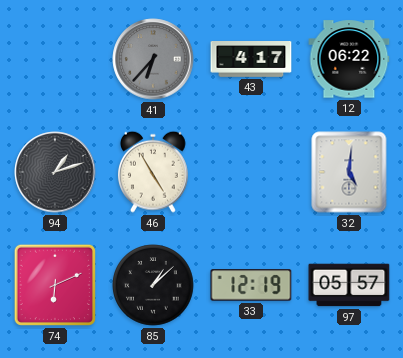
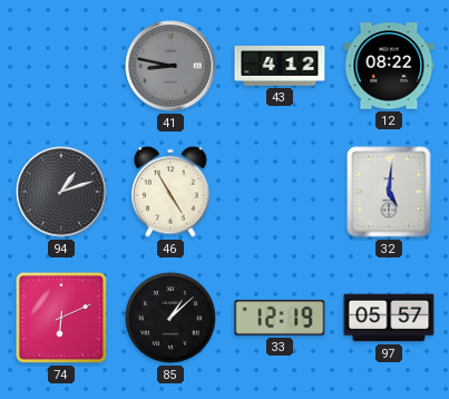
41: 6:37 -> 8:47
43: 4:17 -> 4:12
12: 06:22 -> 08:22
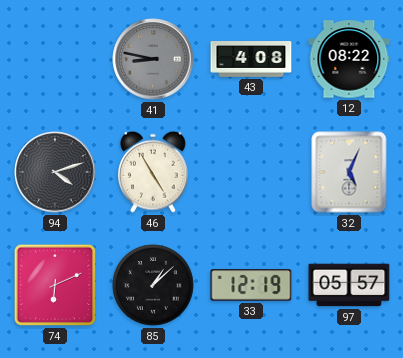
43: 4:12 -> 4:08
94: 1:12 -> 4:12
32: 5:01 -> 5:04
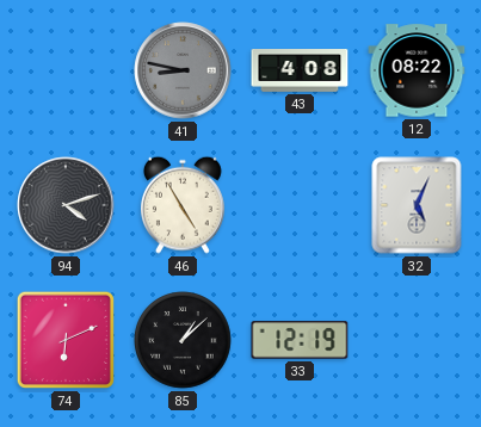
97: 05:57 -> none
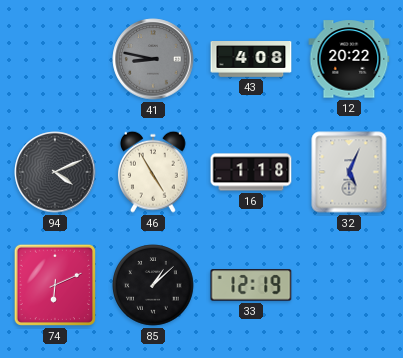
12: 08:22 -> 20:22
94: 4:12 -> 4:11
16: none -> 1:18
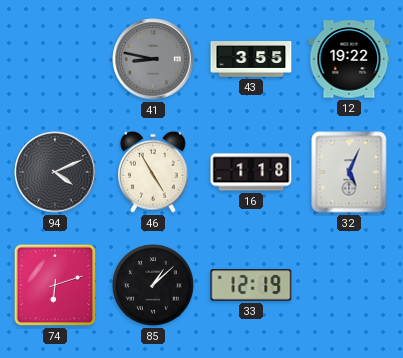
43: 4:08 -> 3:55
12: 20:22 -> 19:22
74: 6:11 -> 6:12
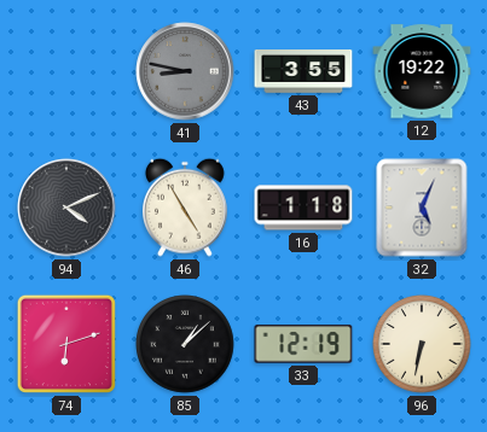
96: none -> 6:32
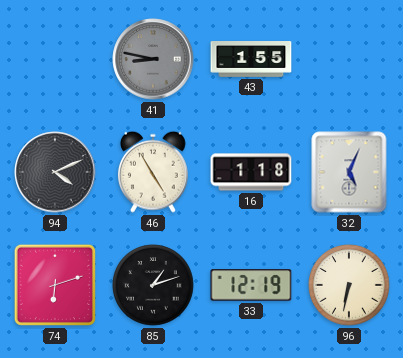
43: 3:55 -> 1:55
12: 19:22 -> none
85: 1:08 -> 1:12
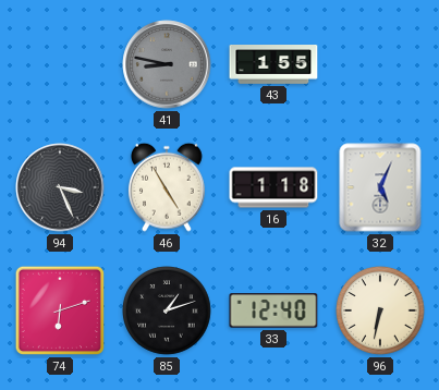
94: 4:11 -> 3:26
33: 12:19 -> 12:40
